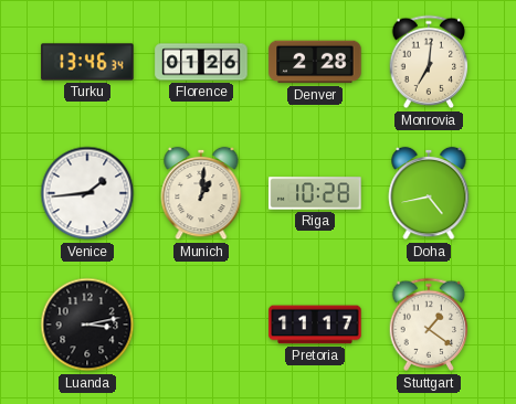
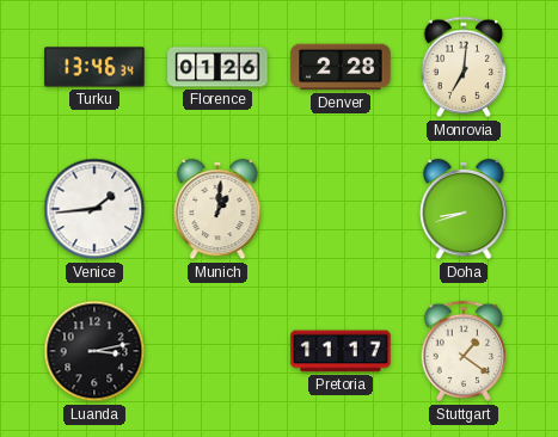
Riga: 10:28 -> none
Doha: 4:43 -> 8:42
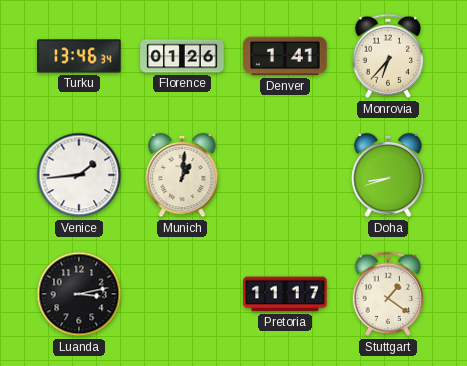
Denver: 2:28 -> 1:41
Monrovia: 7:01 -> 6:37
